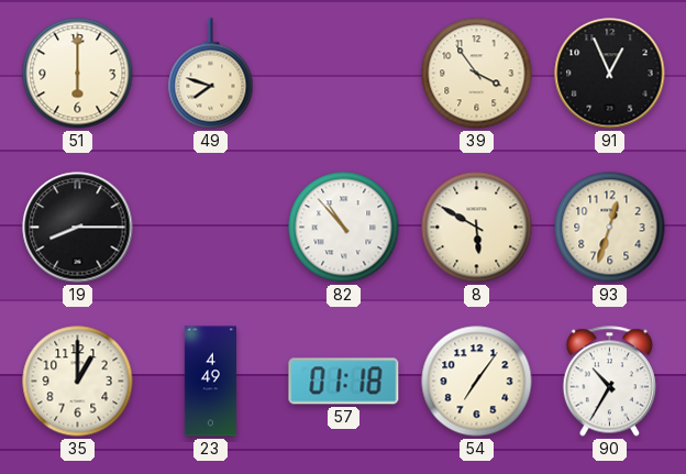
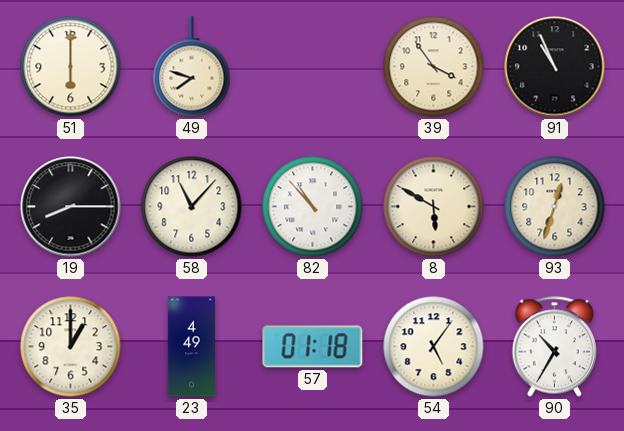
91: 12:56 -> 10:56
58: none -> 11:07
54: 7:06 -> 5:06
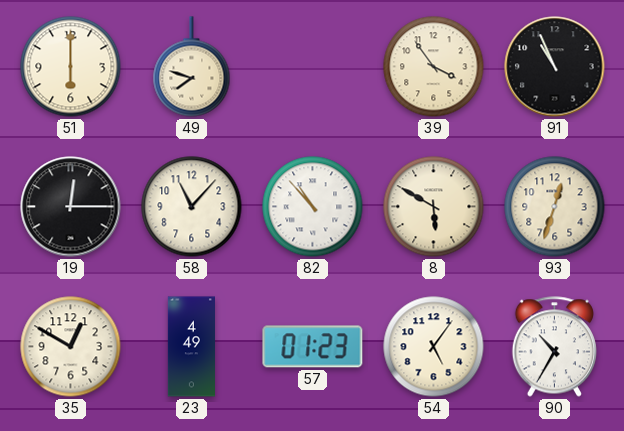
19: 8:15 -> 12:15
35: 1:00 -> 12:50
57: 01:18 -> 01:23
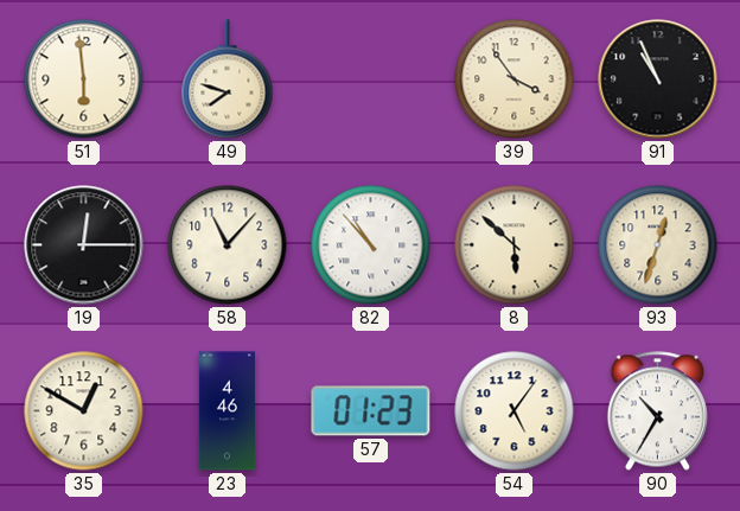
51: 6:00 -> 5:59
8: 5:50 -> 5:52
23: 4:49 -> 4:46
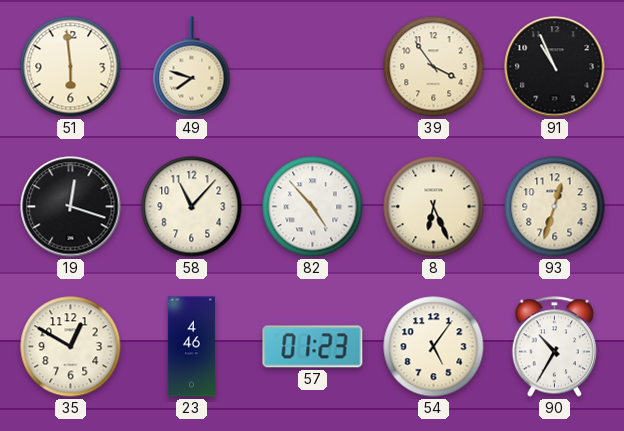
19: 12:15 -> 12:18
82: 10:53 -> 4:53
8: 5:52 -> 6:26
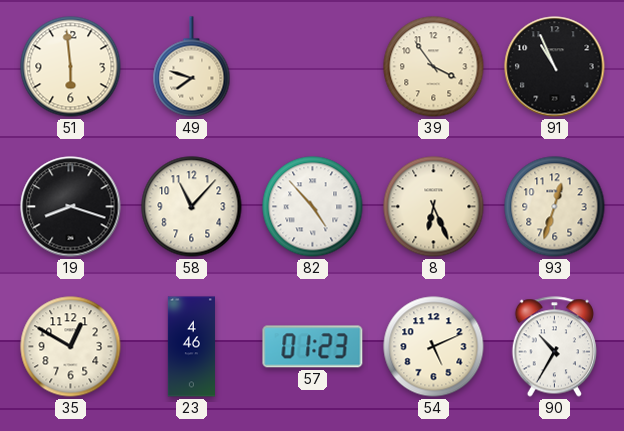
19: 12:18 -> 8:18
54: 5:06 -> 5:11
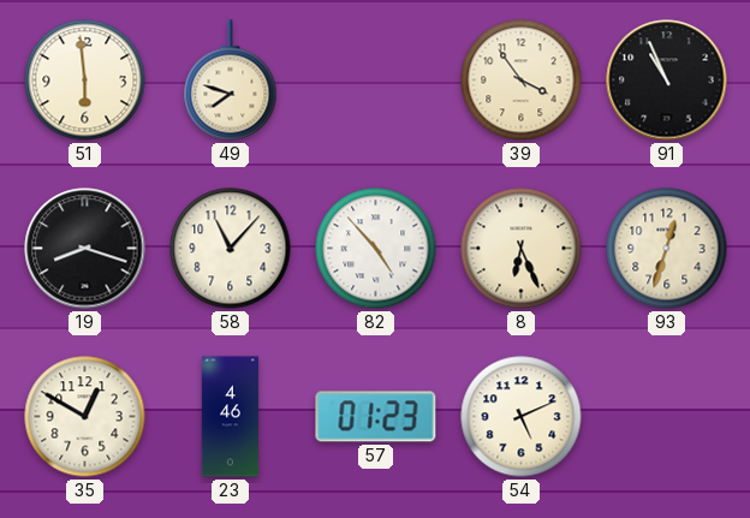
90: 10:35 -> none
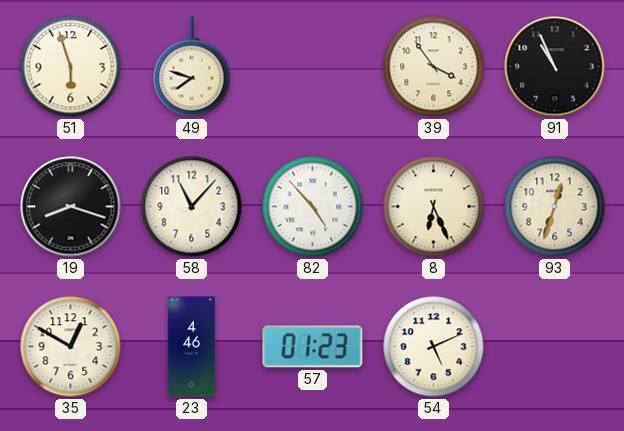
51: 5:59 -> 5:57
